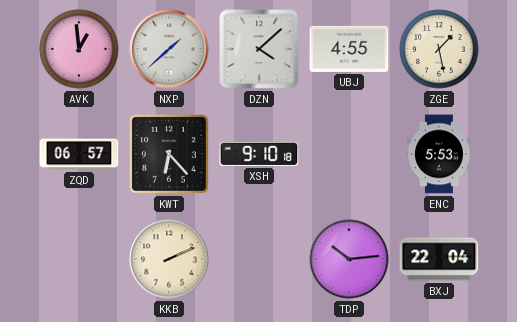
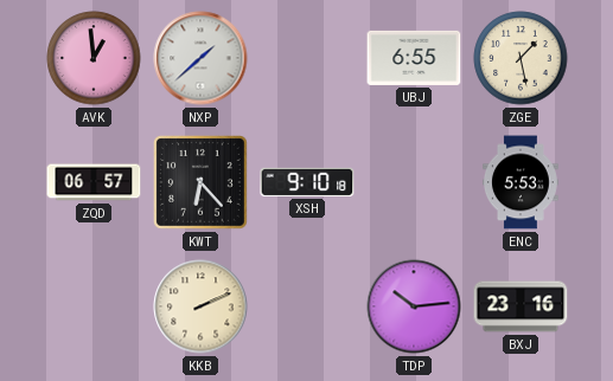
DZN: 4:08 -> none
UBJ: 4:55 -> 6:55
BXJ: 22:04 -> 23:16
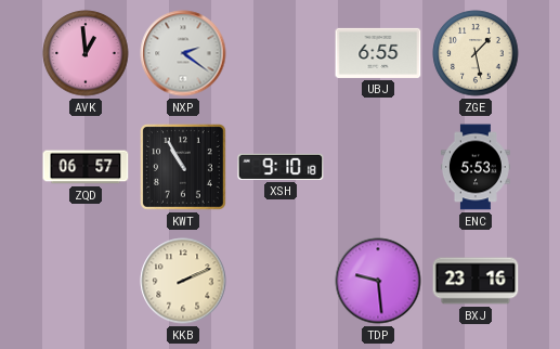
NXP: 1:38 -> 2:21
KWT: 6:23 -> 10:55
TDP: 10:14 -> 9:29
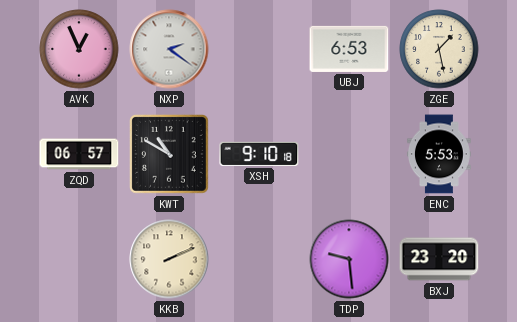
AVK: 12:59 -> 12:56
UBJ: 6:55 -> 6:53
KWT: 10:55 -> 10:50
BXJ: 23:16 -> 23:20
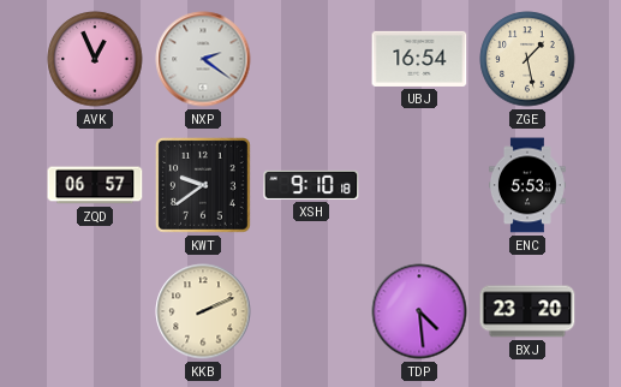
UBJ: 6:53 -> 16:54
KWT: 10:50 -> 9:39
TDP: 9:29 -> 4:29
